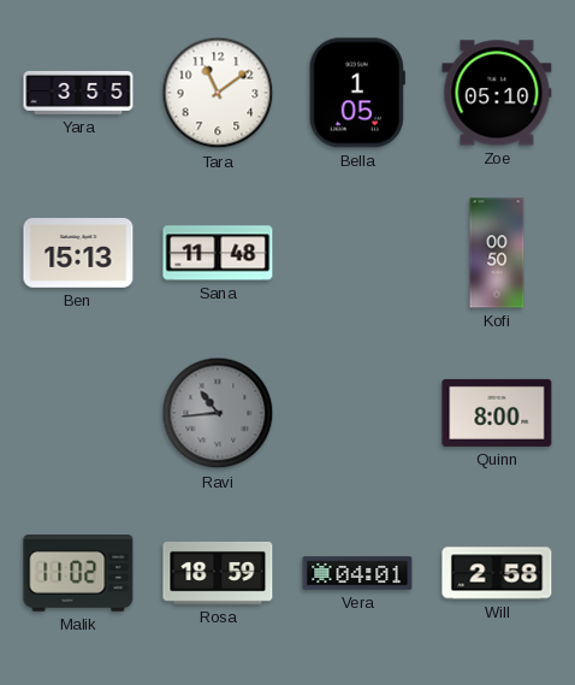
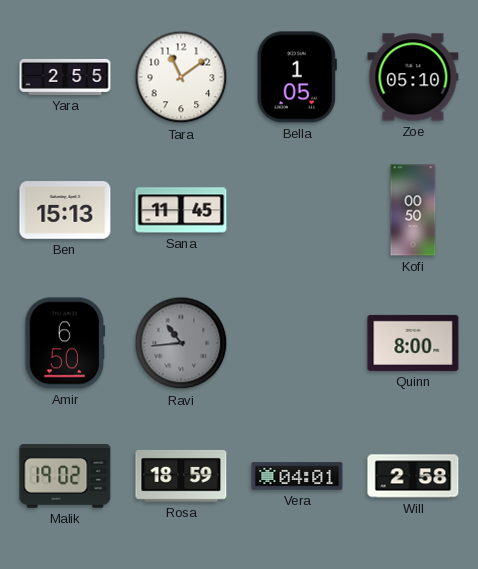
Yara: 3:55 -> 2:55
Sana: 11:48 -> 11:45
Amir: none -> 6:50
Malik: 11:02 -> 19:02
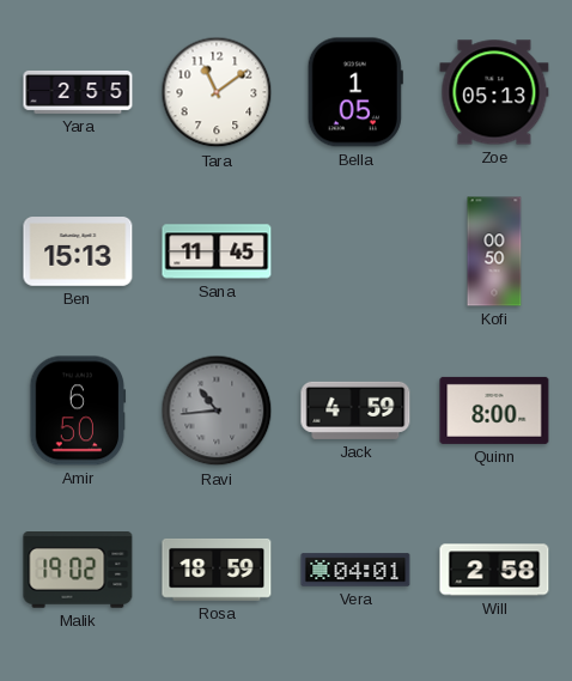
Zoe: 05:10 -> 05:13
Jack: none -> 4:59
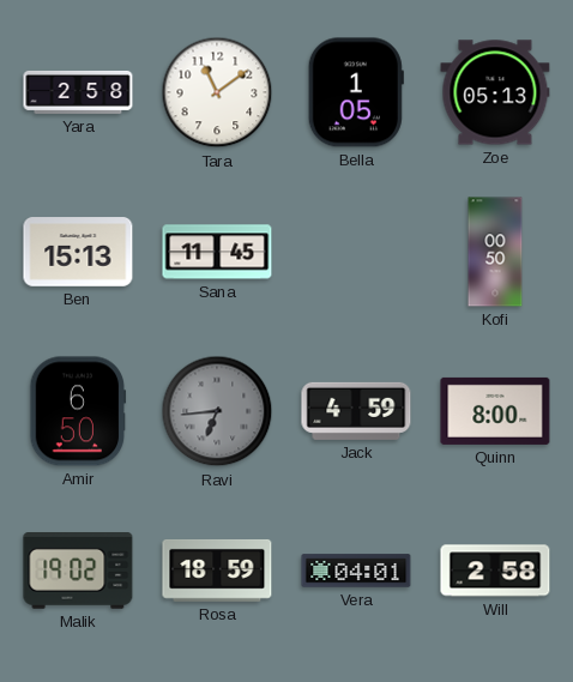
Yara: 2:55 -> 2:58
Ravi: 10:44 -> 6:44
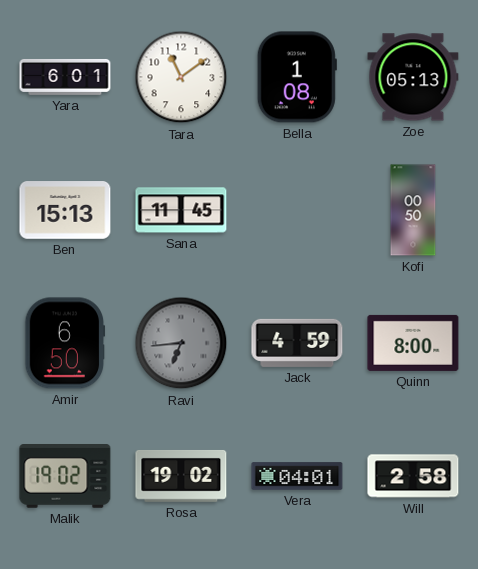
Yara: 2:58 -> 6:01
Bella: 1:05 -> 1:08
Rosa: 18:59 -> 19:02
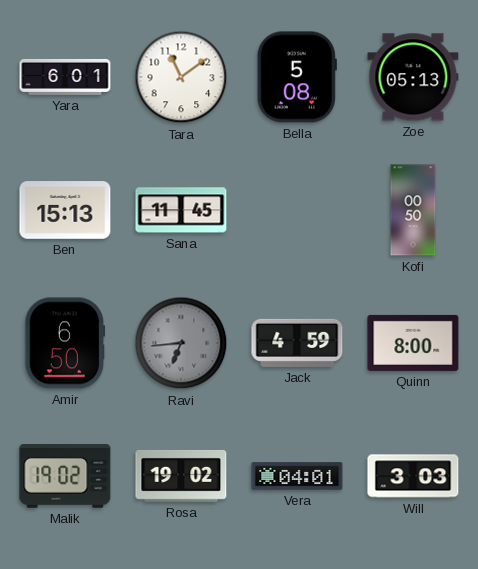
Bella: 1:08 -> 5:08
Will: 2:58 -> 3:03
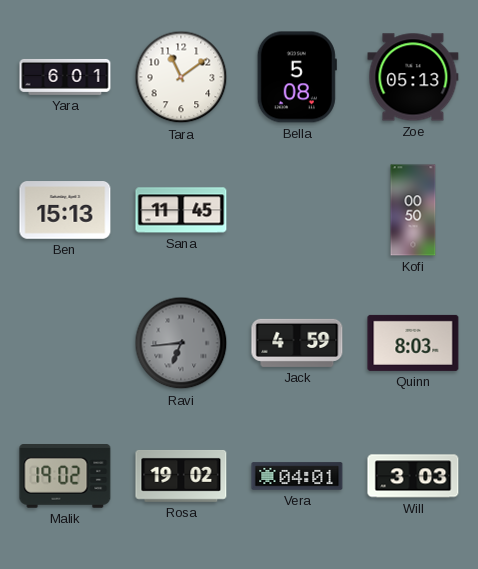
Amir: 6:50 -> none
Quinn: 8:00 -> 8:03
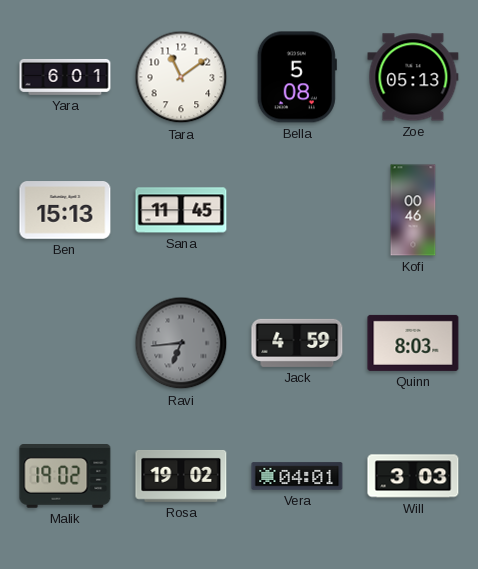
Kofi: 00:50 -> 00:46
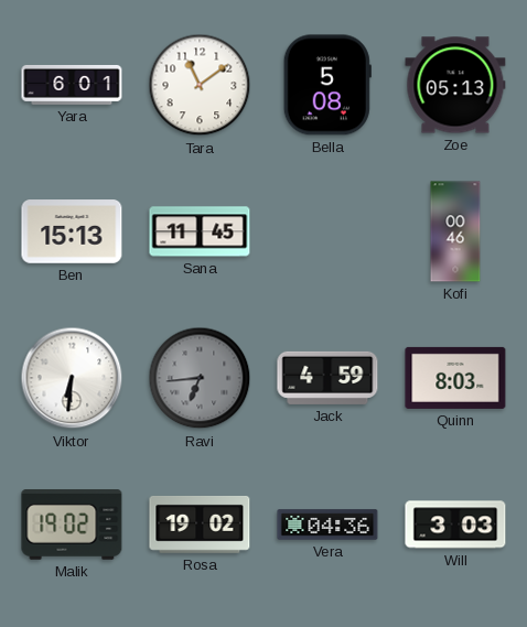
Viktor: none -> 6:31
Vera: 04:01 -> 04:36
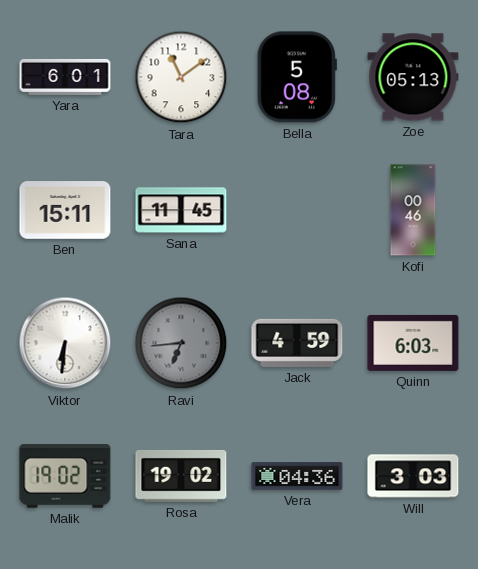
Ben: 15:13 -> 15:11
Quinn: 8:03 -> 6:03
